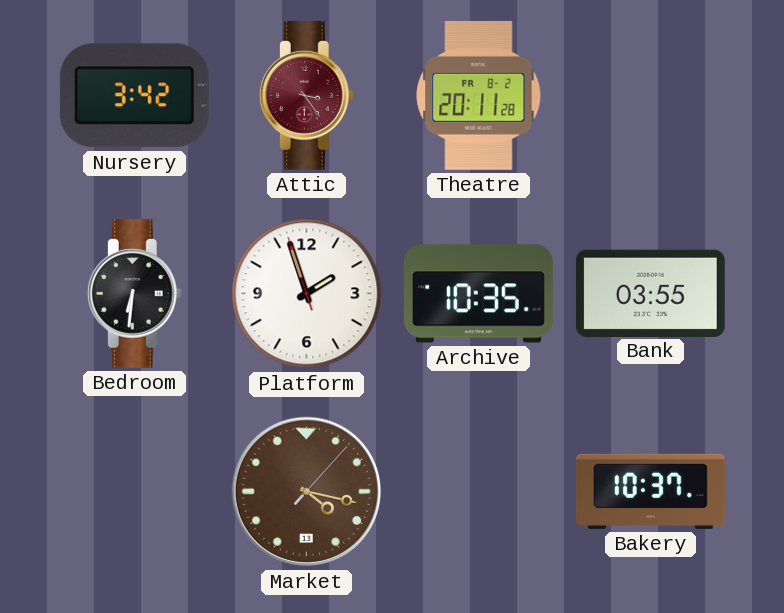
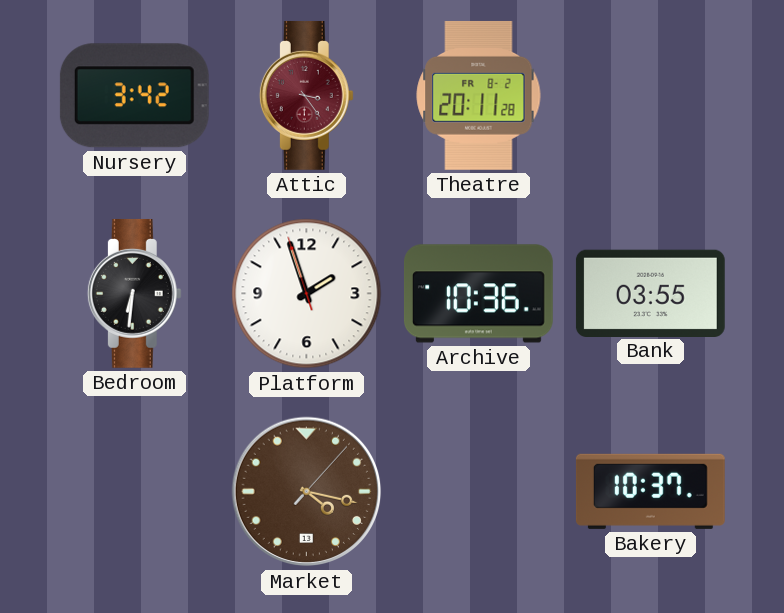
Archive: 10:35 -> 10:36
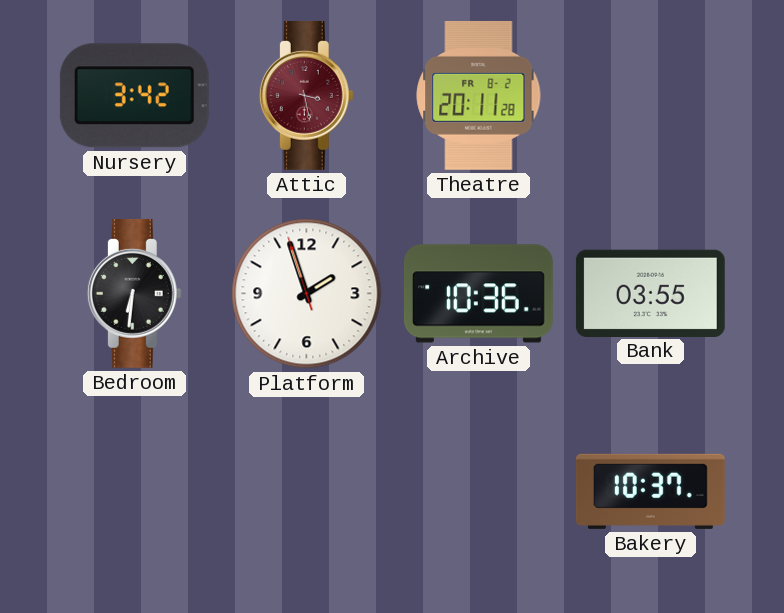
Attic: 3:24 -> 3:28
Market: 4:17 -> none
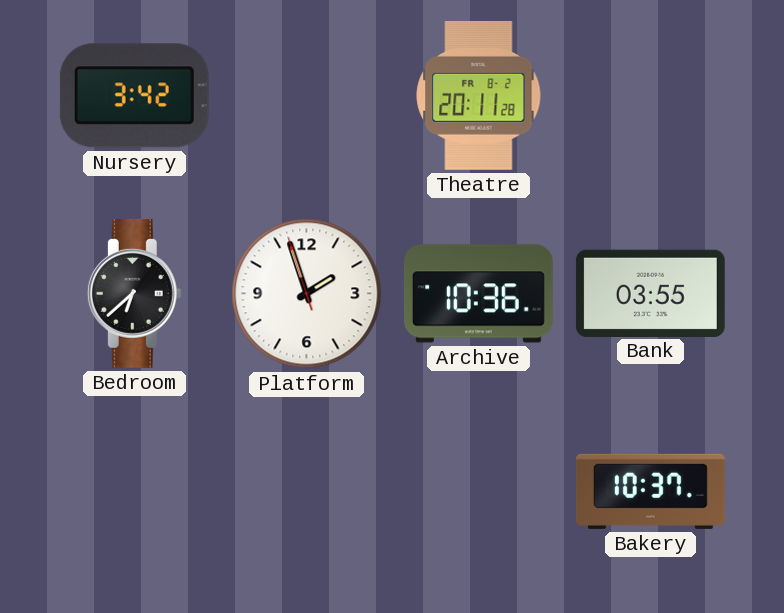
Attic: 3:28 -> none
Bedroom: 6:31 -> 6:38
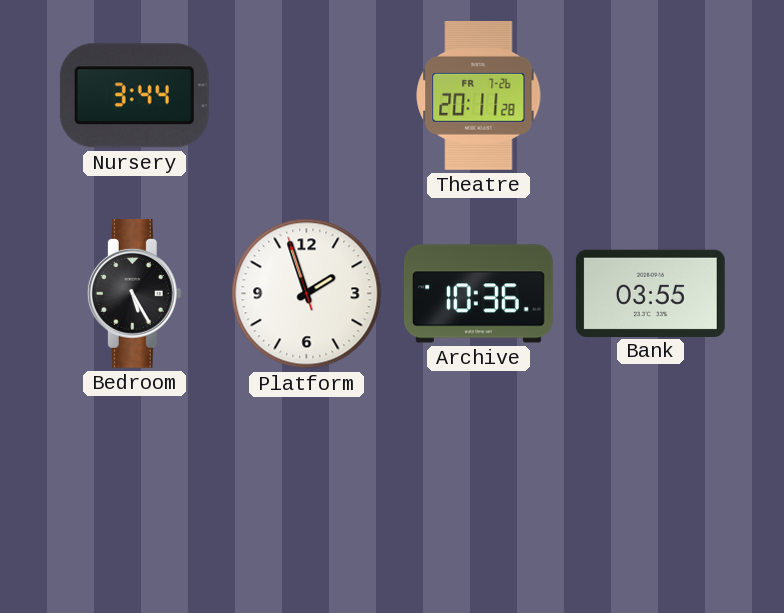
Nursery: 3:42 -> 3:44
Theatre date: FR 8-2 -> FR 7-26
Bedroom: 6:38 -> 5:25
Bakery: 10:37 -> none
